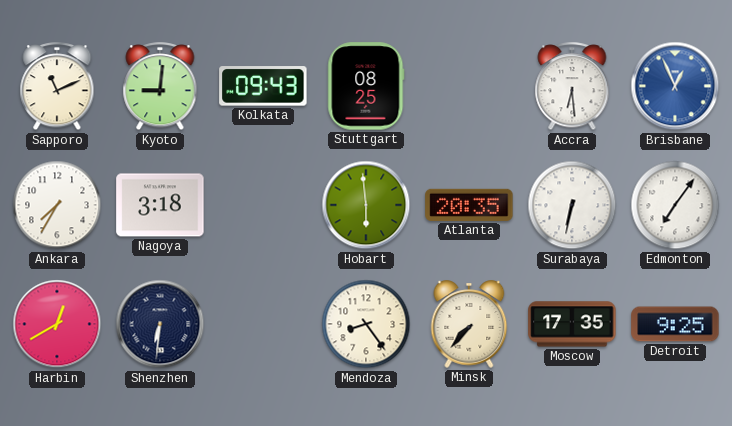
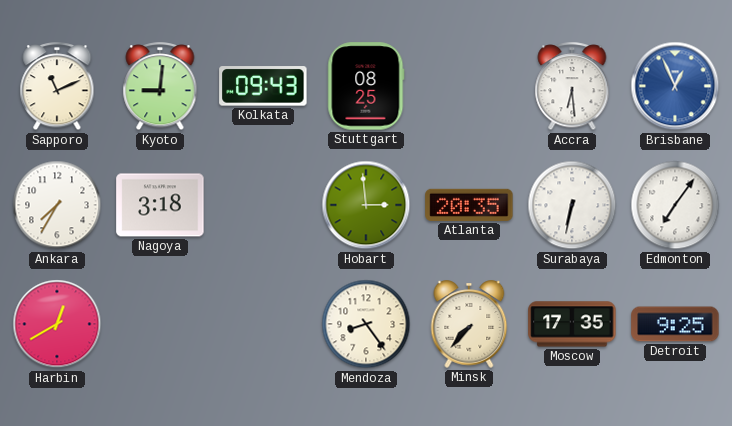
Hobart: 5:59 -> 2:59
Shenzhen: 6:31 -> none
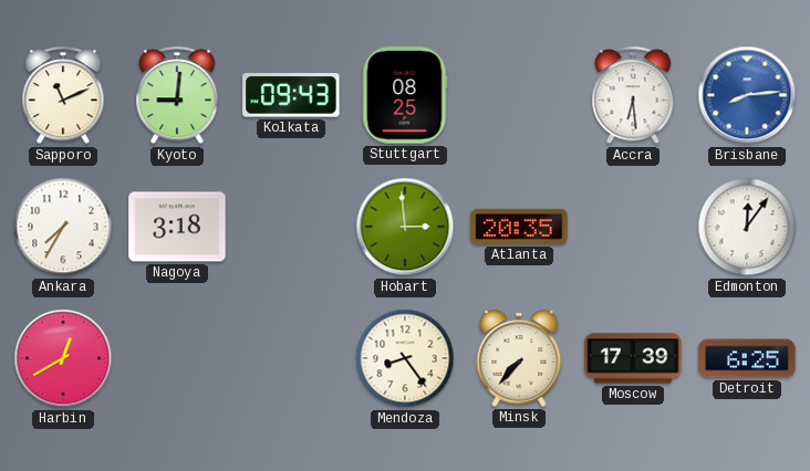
Brisbane: 12:56 -> 8:14
Surabaya: 6:32 -> none
Edmonton: 7:06 -> 12:06
Moscow: 17:35 -> 17:39
Detroit: 9:25 -> 6:25
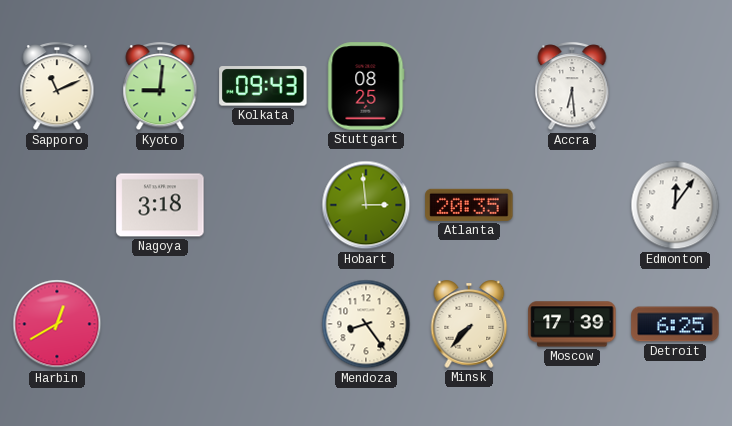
Brisbane: 8:14 -> none
Ankara: 7:35 -> none
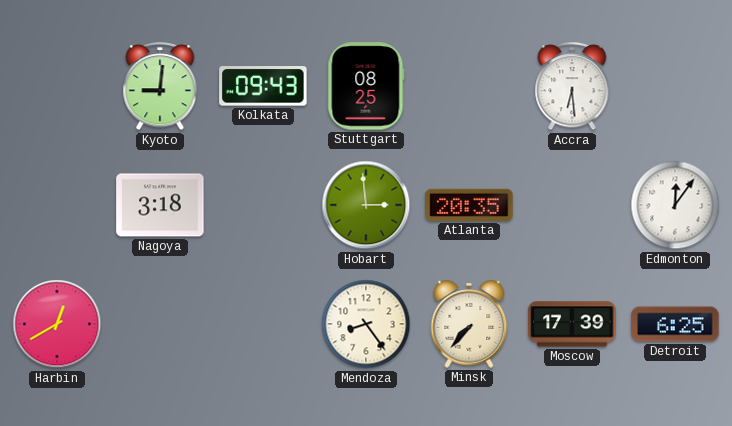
Sapporo: 11:11 -> none
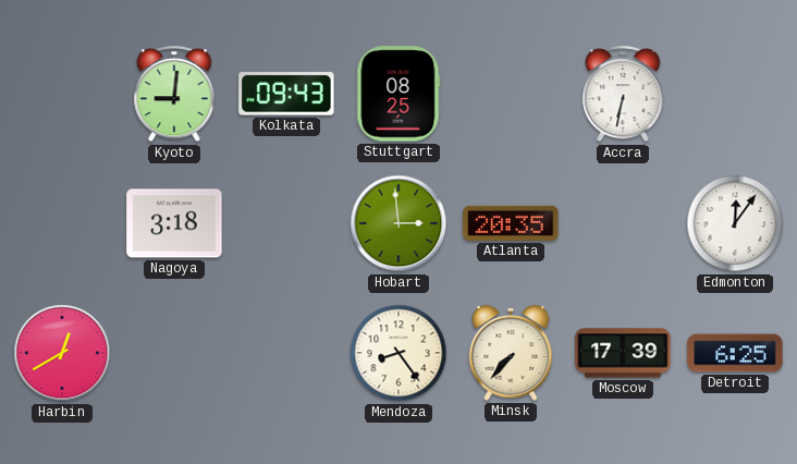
Accra: 6:29 -> 6:32
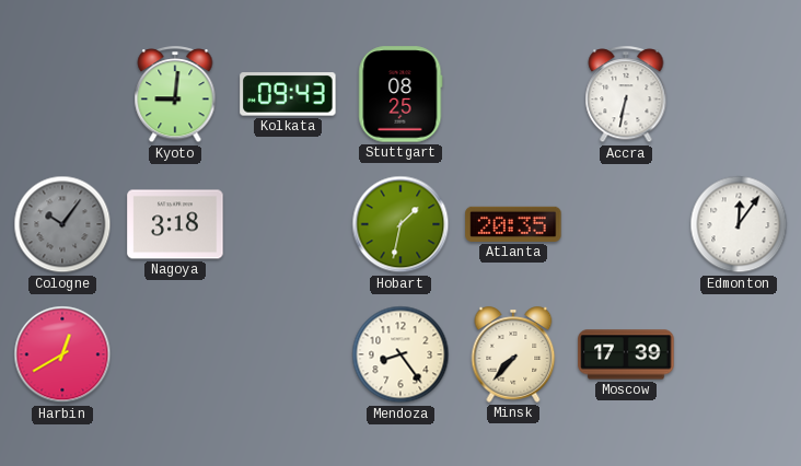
Cologne: none -> 10:06
Hobart: 2:59 -> 1:32
Detroit: 6:25 -> none
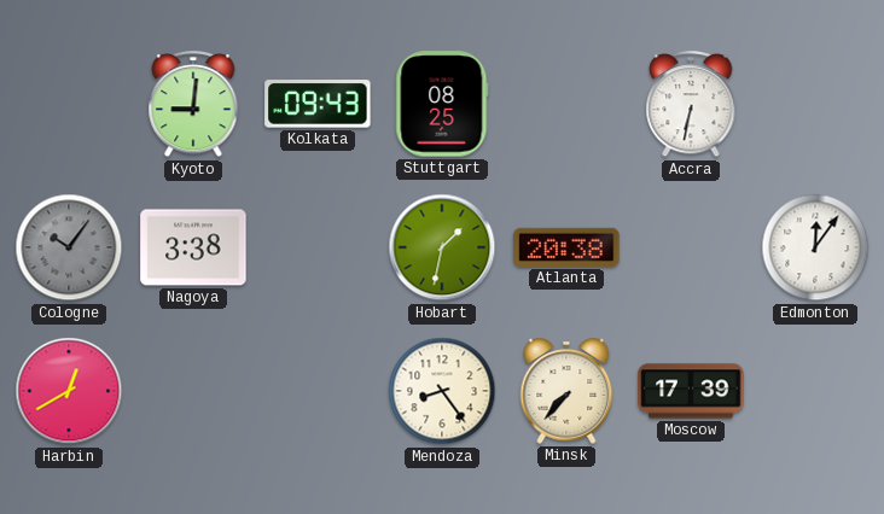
Nagoya: 3:18 -> 3:38
Atlanta: 20:35 -> 20:38
